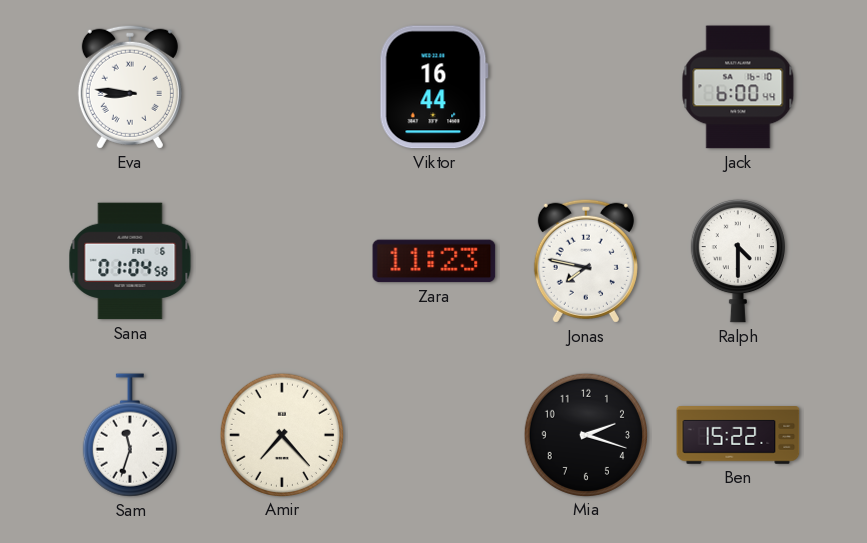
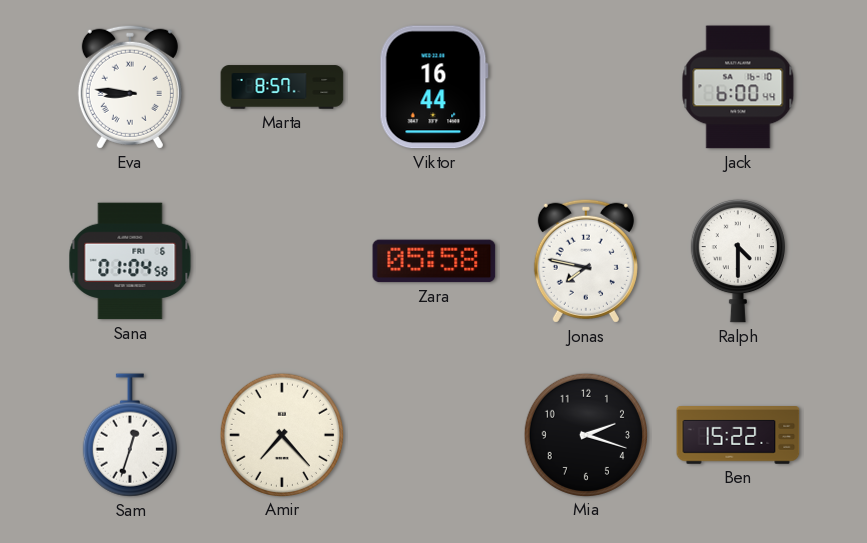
Marta: none -> 8:57
Zara: 11:23 -> 05:58
Sam: 11:33 -> 12:33
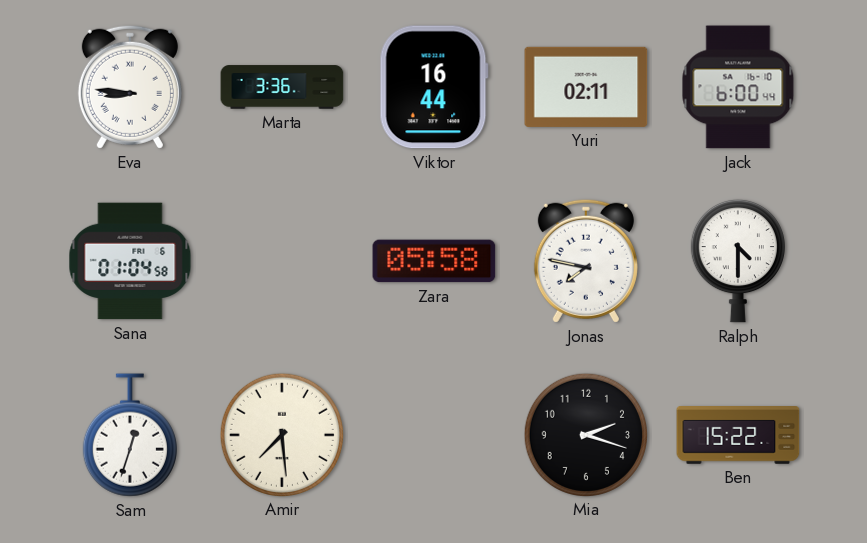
Marta: 8:57 -> 3:36
Yuri: none -> 02:11
Amir: 7:23 -> 7:29
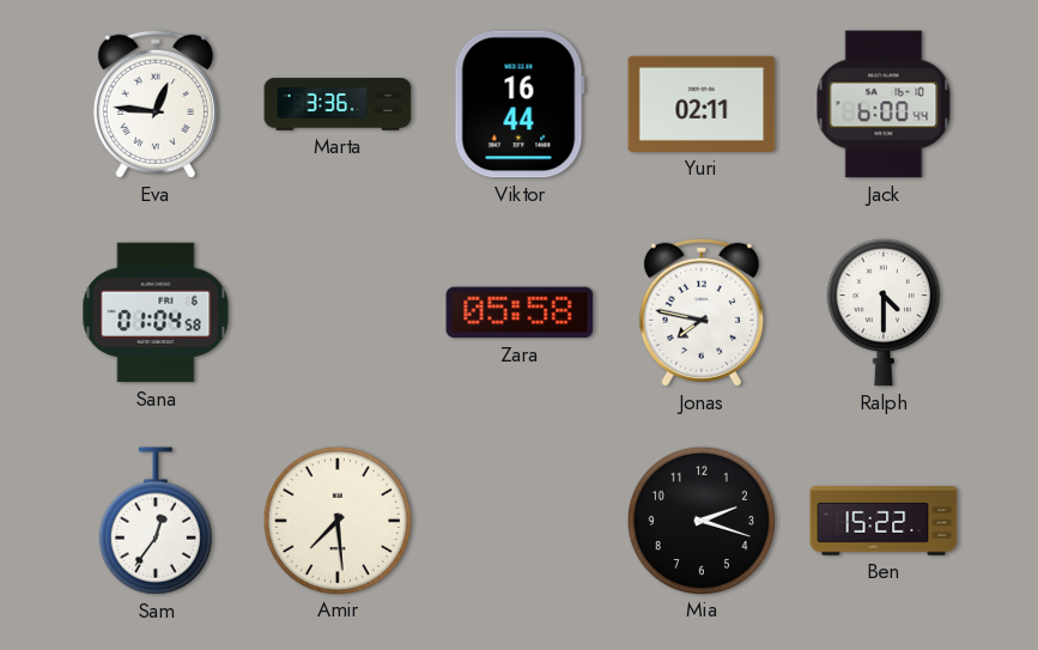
Eva: 8:46 -> 12:46
Sam: 12:33 -> 12:36
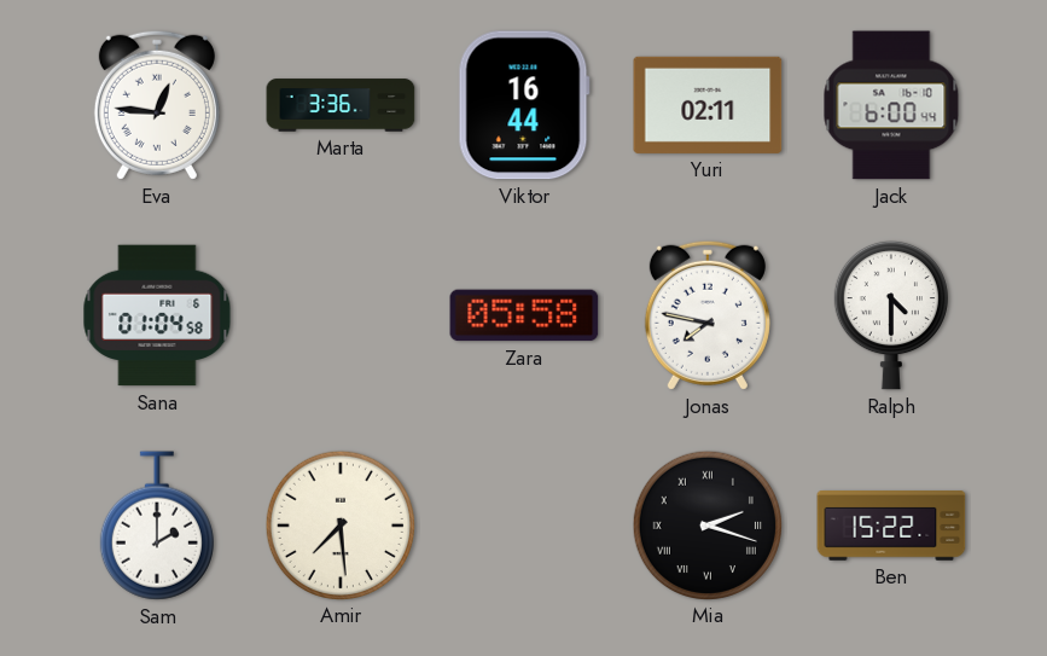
Sam: 12:36 -> 2:00
Mia numerals: Arabic -> Roman
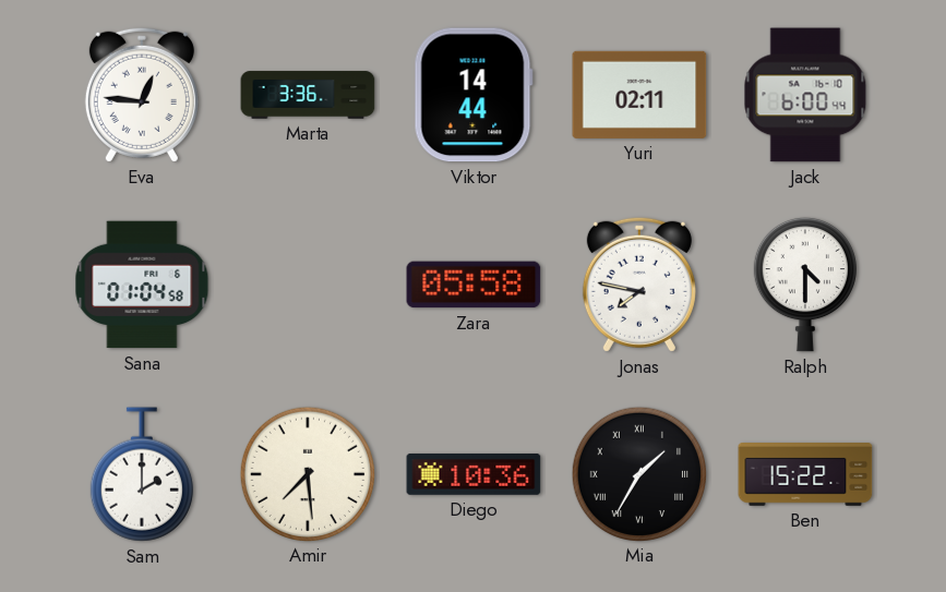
Viktor: 16:44 -> 14:44
Diego: none -> 10:36
Mia: 2:18 -> 1:35
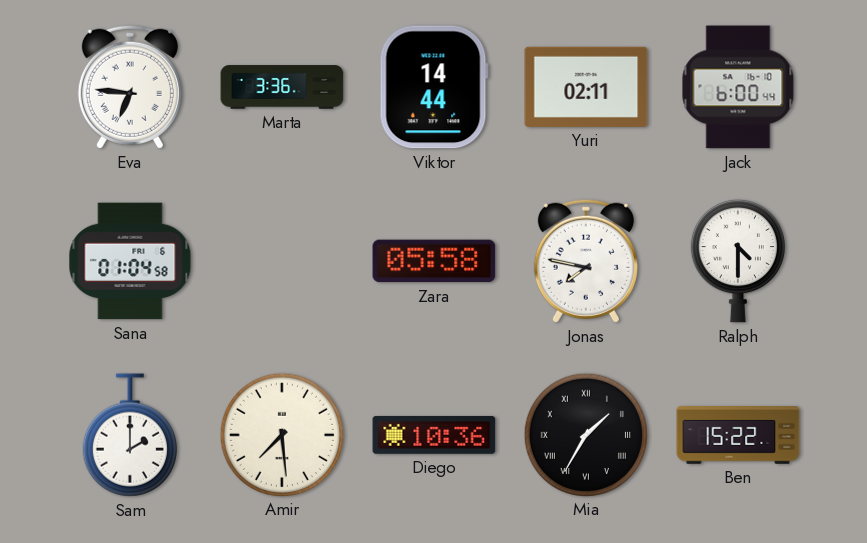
Eva: 12:46 -> 6:46
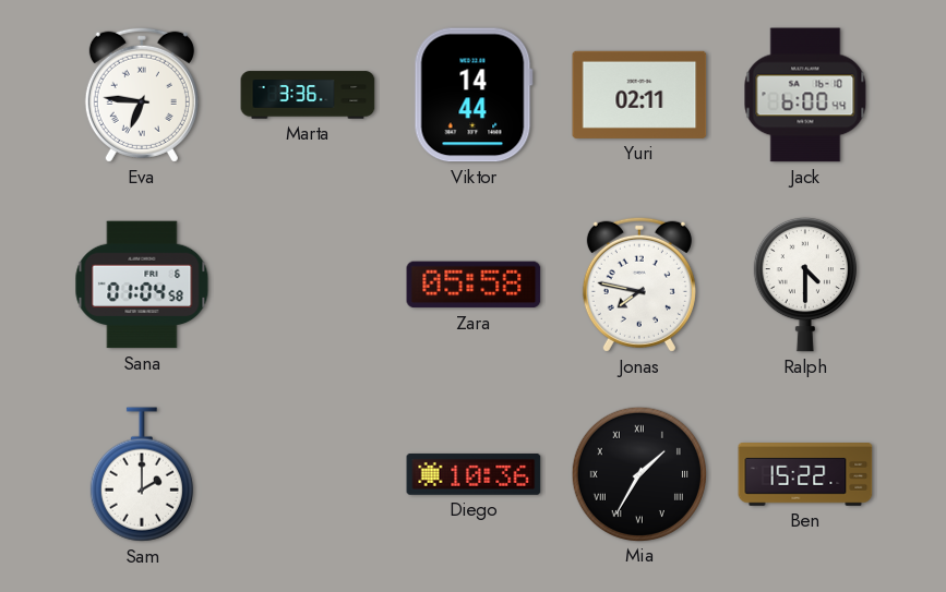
Amir: 7:29 -> none
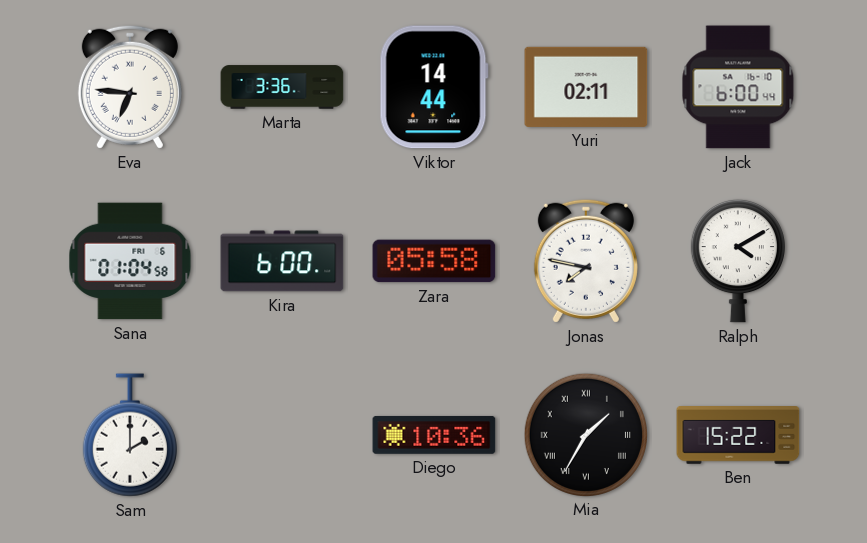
Kira: none -> 6:00
Ralph: 4:30 -> 4:10
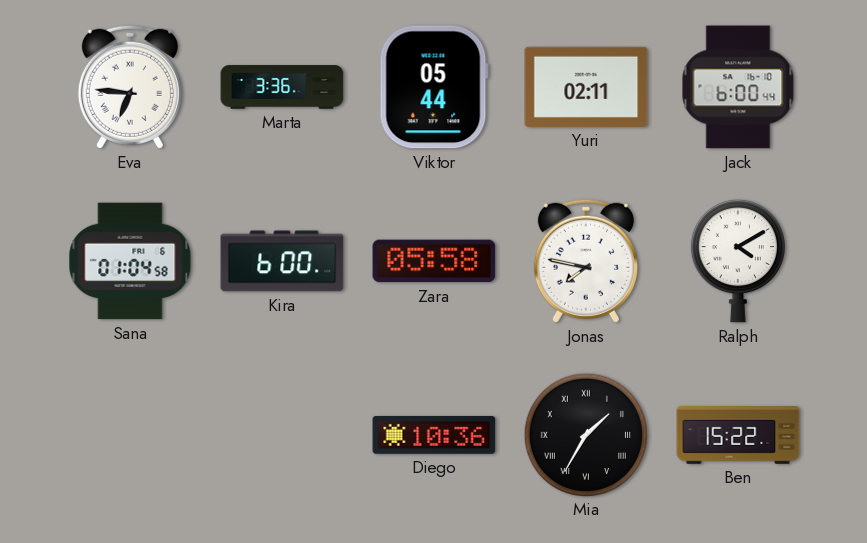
Viktor: 14:44 -> 05:44
Sam: 2:00 -> none
